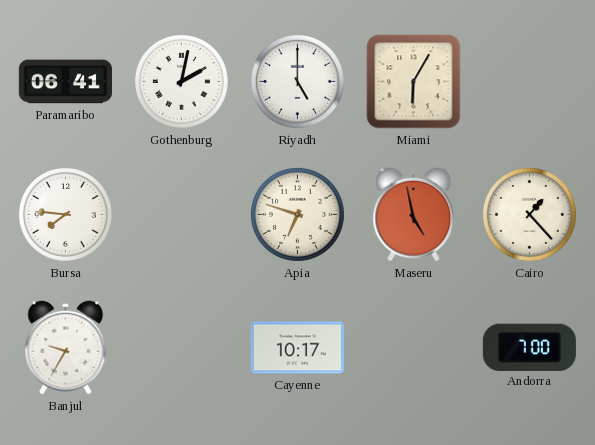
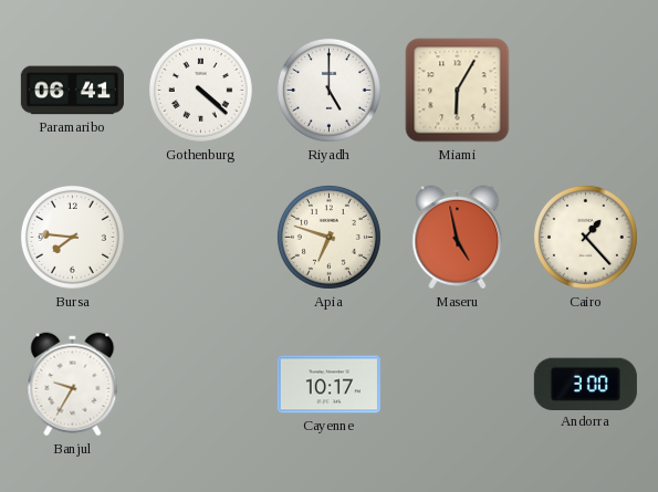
Gothenburg: 2:02 -> 4:22
Andorra: 7:00 -> 3:00
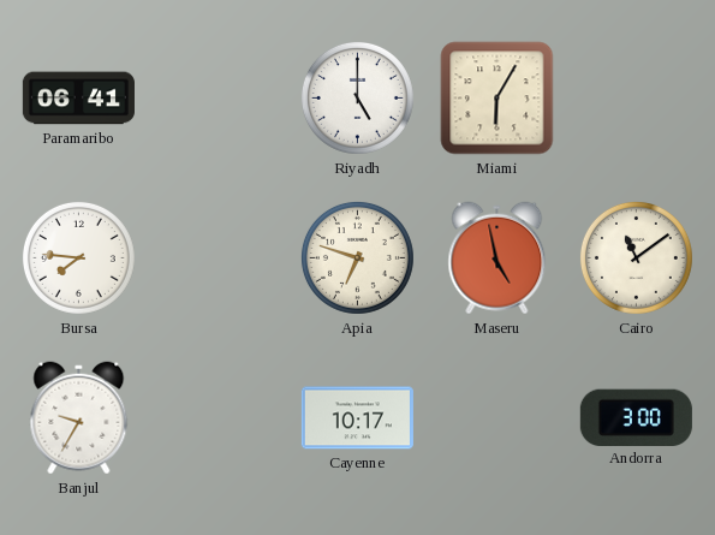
Gothenburg: 4:22 -> none
Cairo: 1:23 -> 11:09
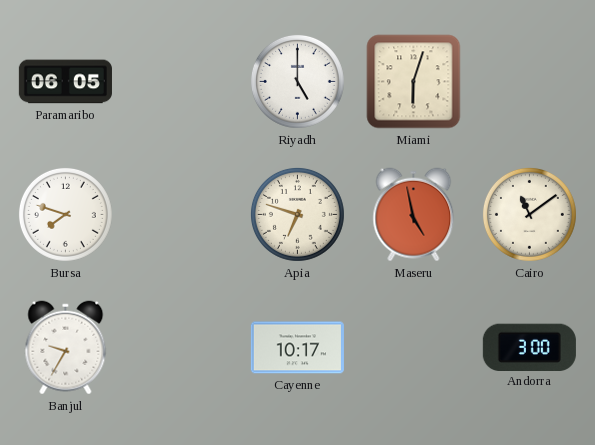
Paramaribo: 06:41 -> 06:05
Miami: 6:05 -> 6:03
Bursa: 7:46 -> 7:48
